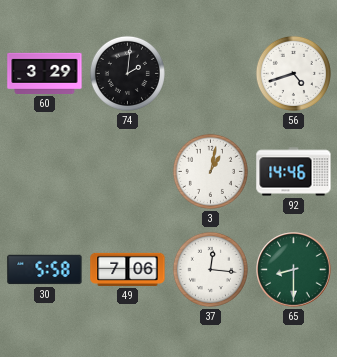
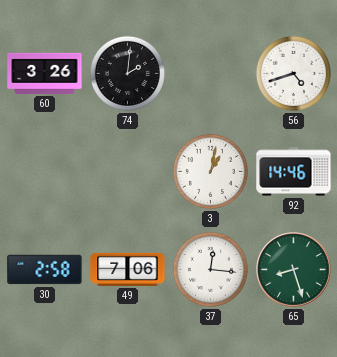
60: 3:29 -> 3:26
30: 5:58 -> 2:58
65: 8:30 -> 8:27
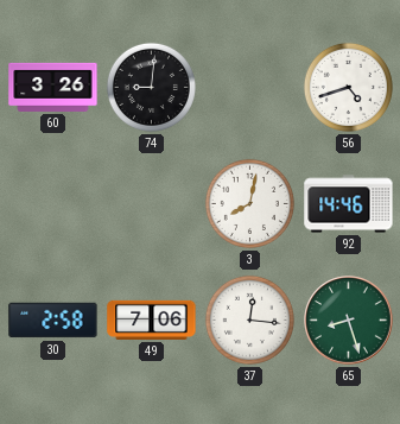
74: 2:01 -> 9:01
3: 1:02 -> 8:02
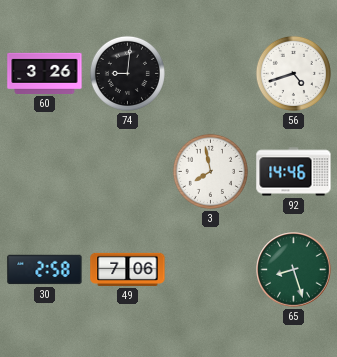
3: 8:02 -> 7:58
37: 12:16 -> none
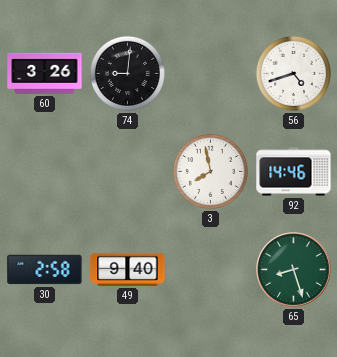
49: 7:06 -> 9:40
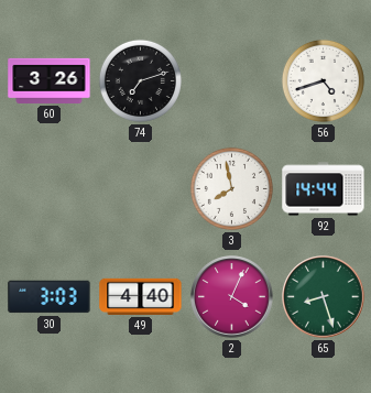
74: 9:01 -> 7:12
92: 14:46 -> 14:44
30: 2:58 -> 3:03
49: 9:40 -> 4:40
2: none -> 4:04
